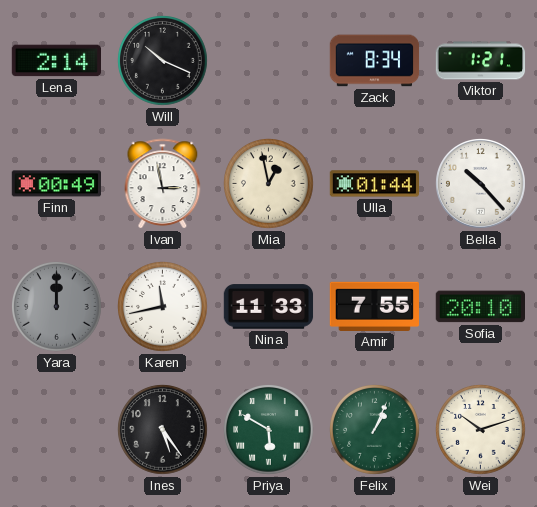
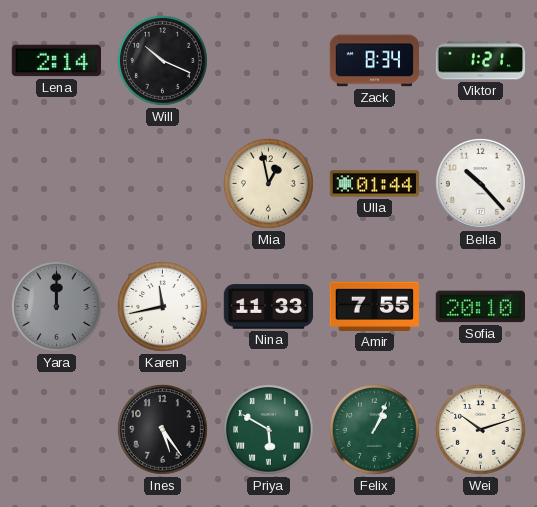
Finn: 00:49 -> none
Ivan: 2:58 -> none
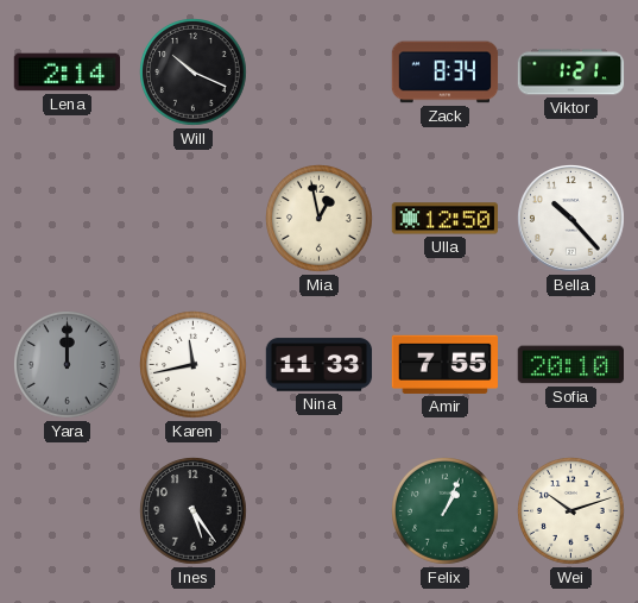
Ulla: 01:44 -> 12:50
Priya: 5:50 -> none
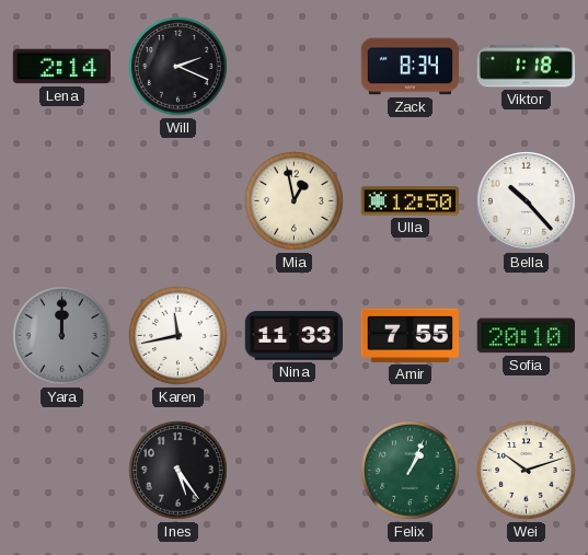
Will: 10:19 -> 2:19
Viktor: 1:21 -> 1:18
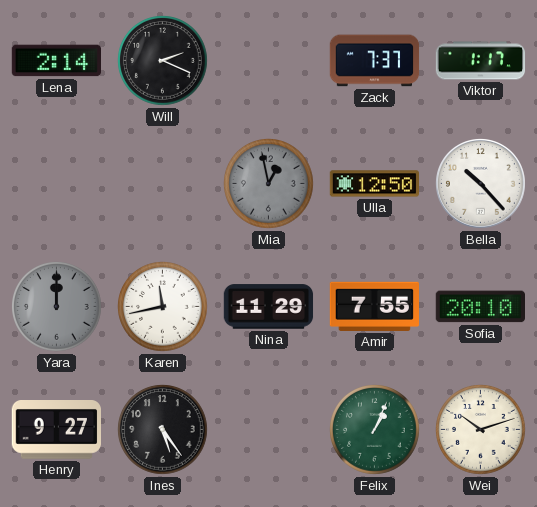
Zack: 8:34 -> 7:37
Viktor: 1:18 -> 1:17
Mia dial: cream -> grey
Nina: 11:33 -> 11:29
Henry: none -> 9:27
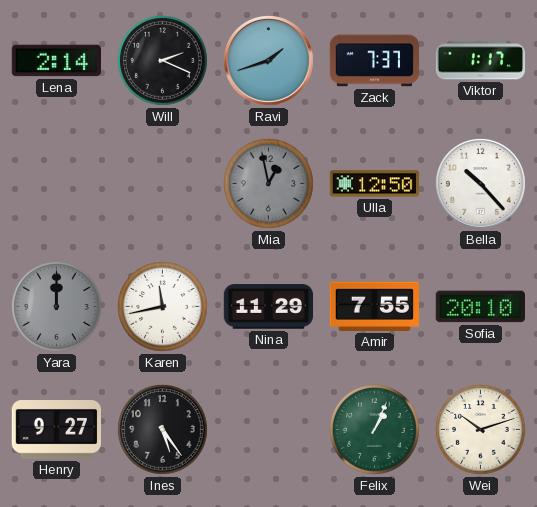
Ravi: none -> 1:42
